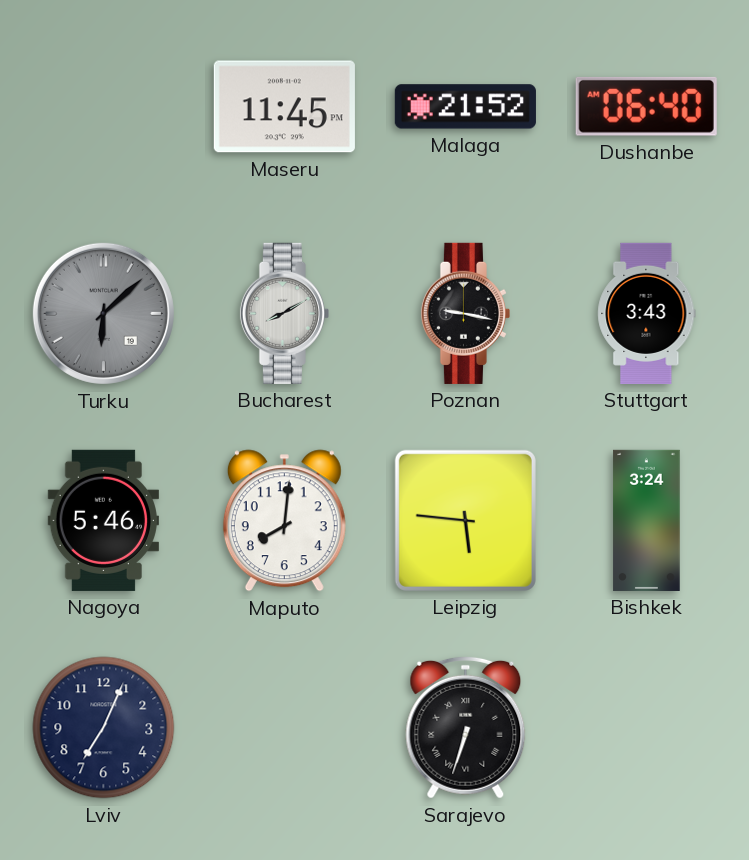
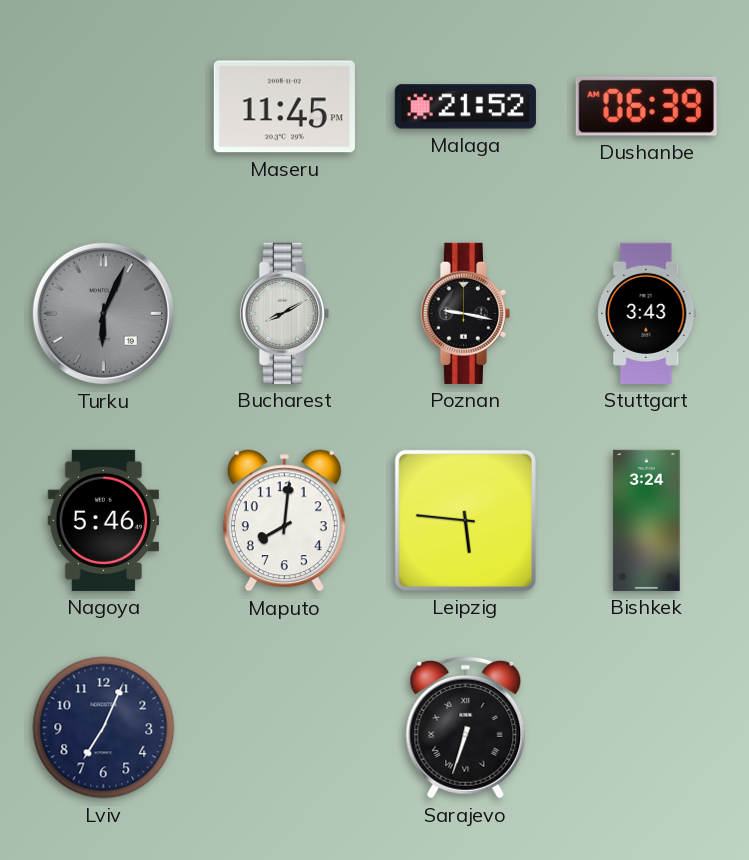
Dushanbe: 06:40 -> 06:39
Turku: 6:08 -> 6:04
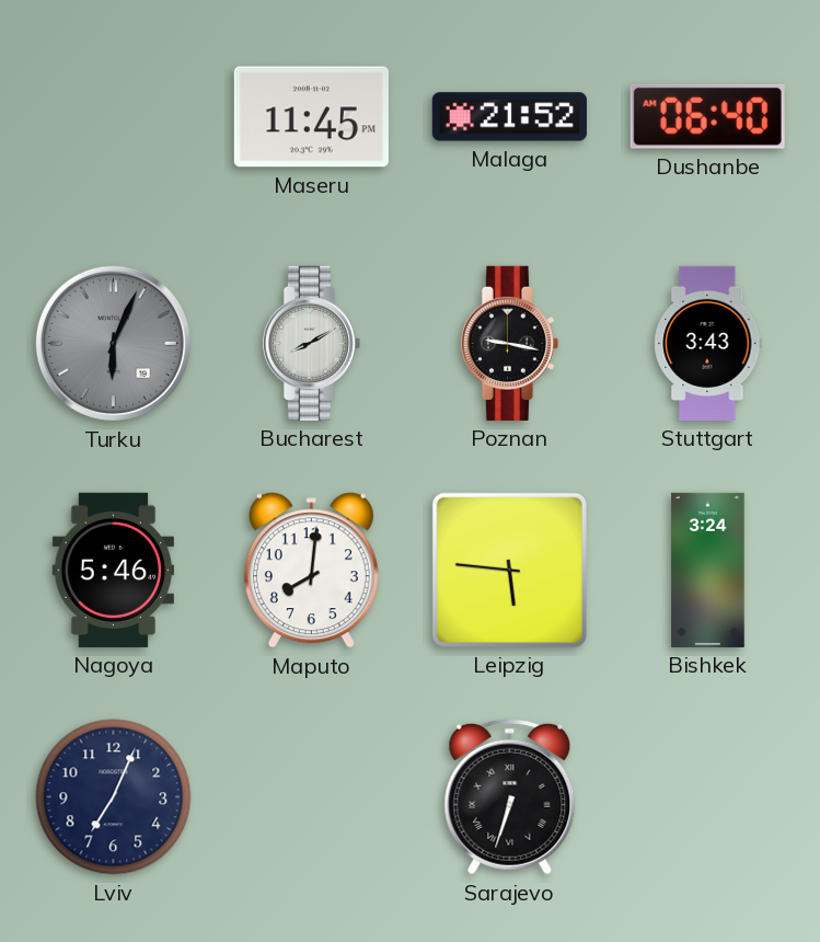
Dushanbe: 06:39 -> 06:40
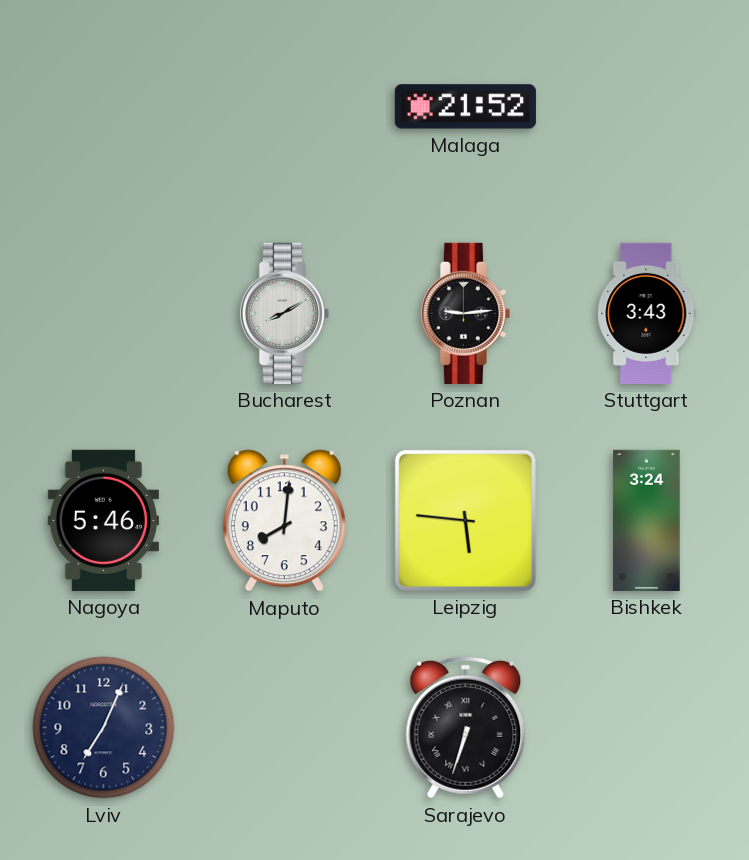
Maseru: 11:45 -> none
Dushanbe: 06:40 -> none
Turku: 6:04 -> none
Poznan: 9:17 -> 9:14
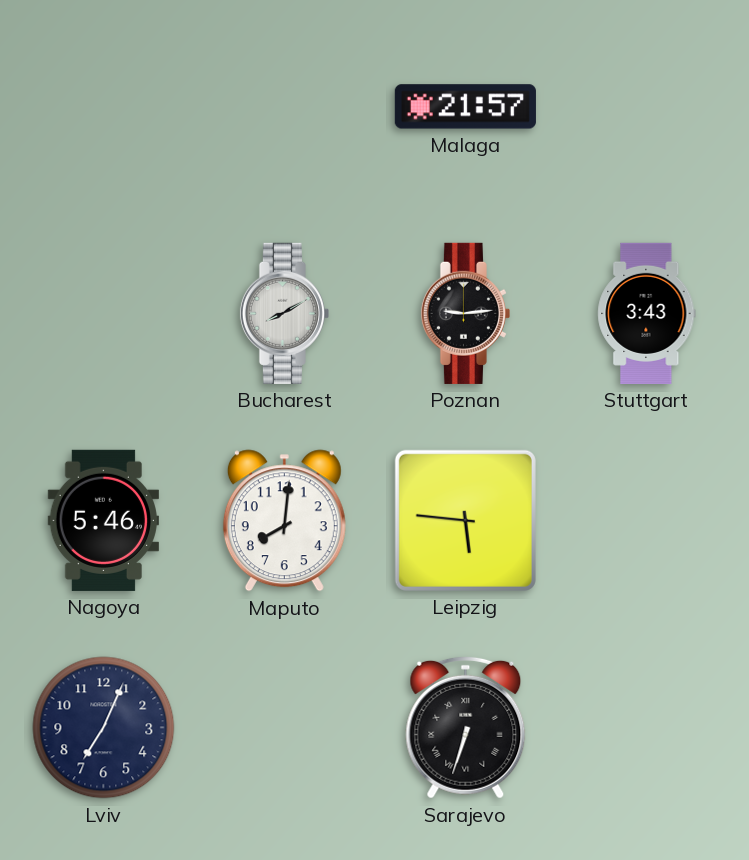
Malaga: 21:52 -> 21:57
Bishkek: 3:24 -> none
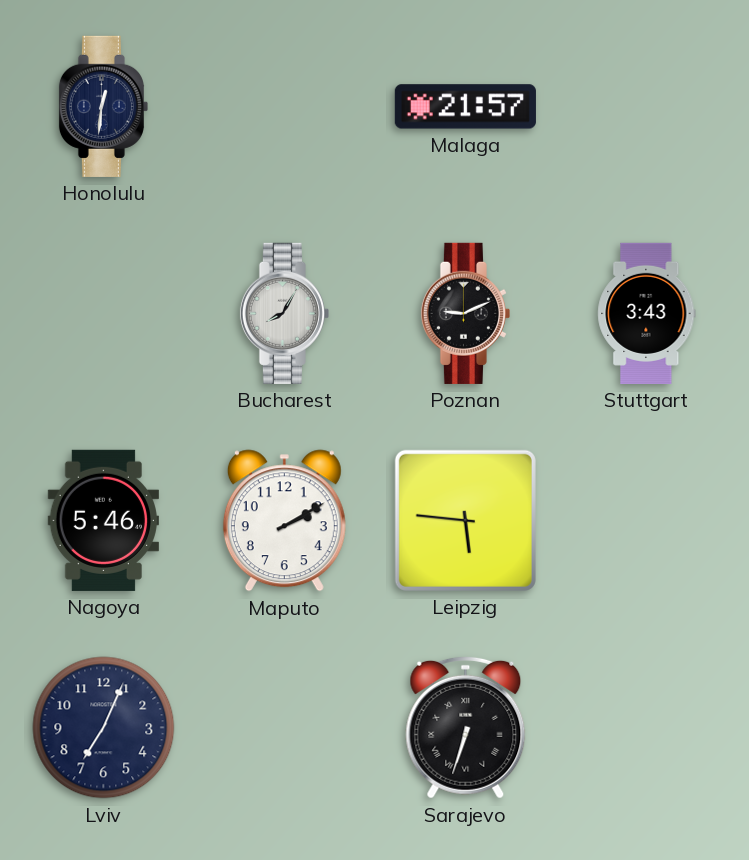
Honolulu: none -> 12:31
Bucharest: 8:10 -> 8:05
Poznan: 9:14 -> 9:11
Maputo: 8:01 -> 2:10
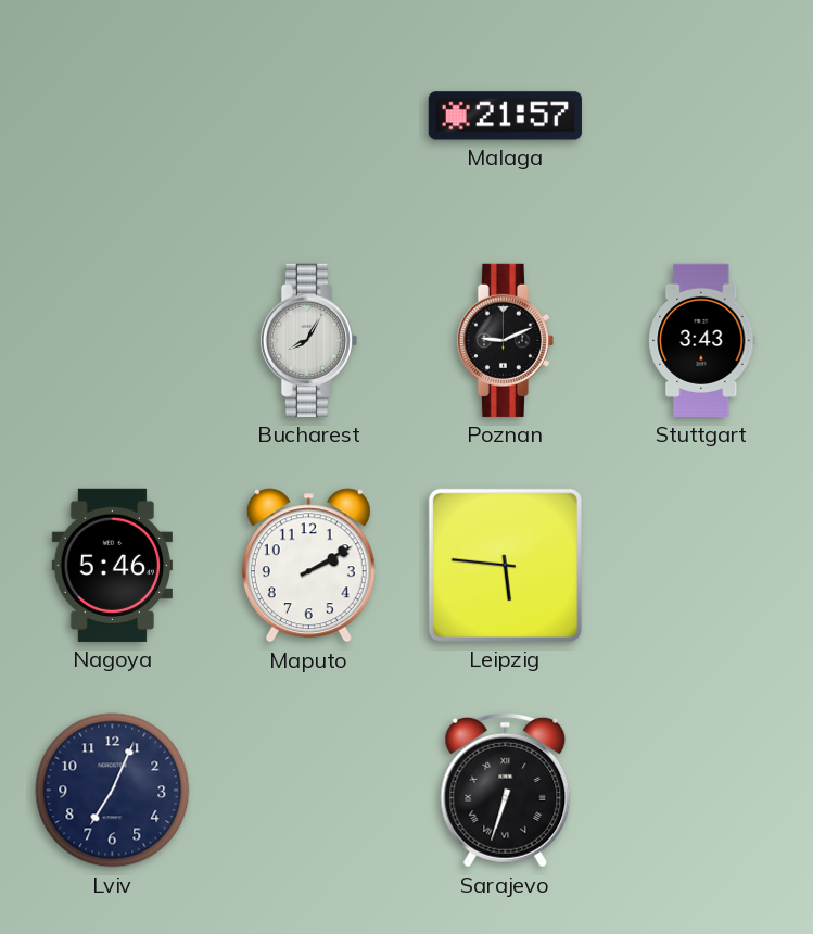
Honolulu: 12:31 -> none
